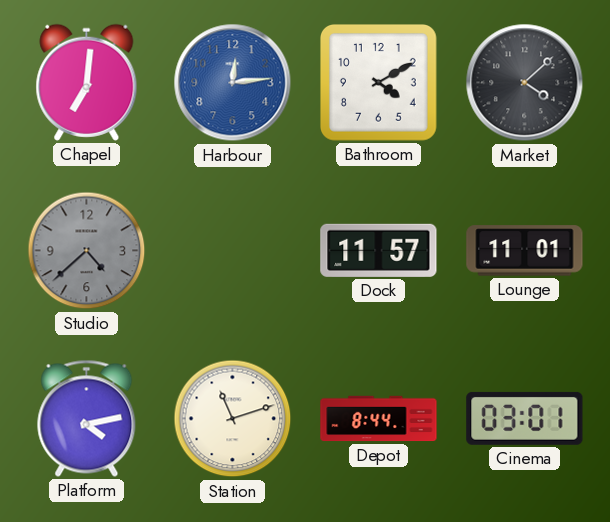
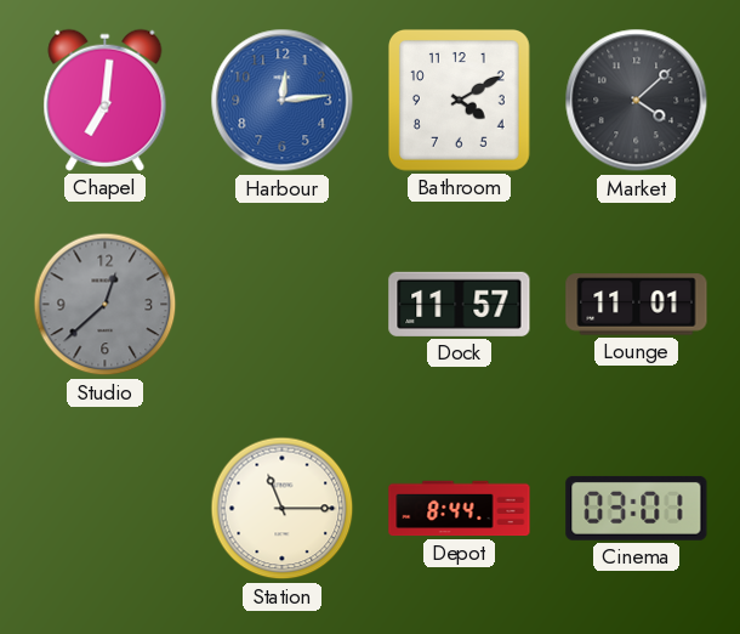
Studio: 4:38 -> 12:38
Platform: 4:13 -> none
Station: 11:12 -> 11:15
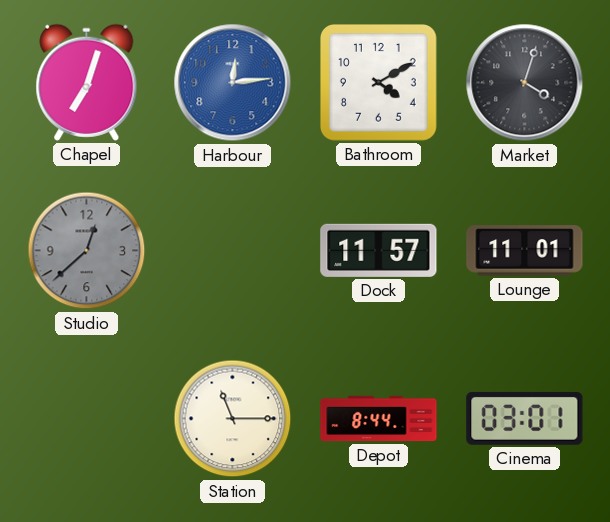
Chapel: 7:01 -> 7:03
Market: 4:08 -> 4:03
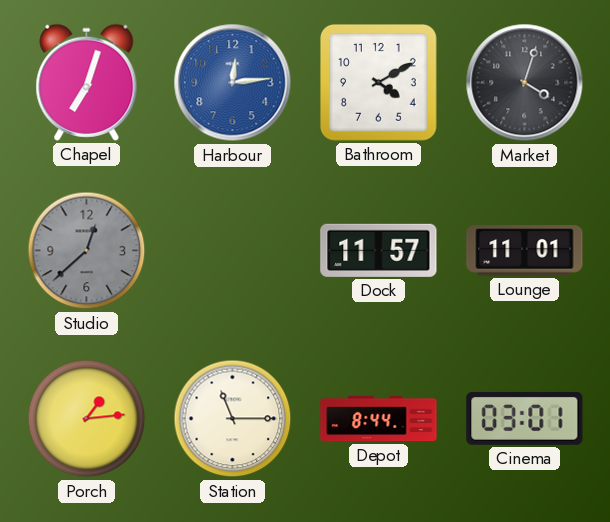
Porch: none -> 1:14
